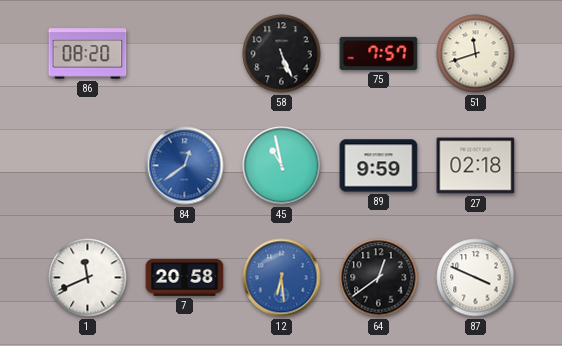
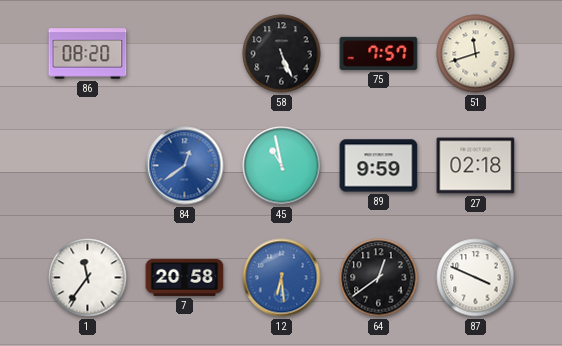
1: 11:41 -> 11:36
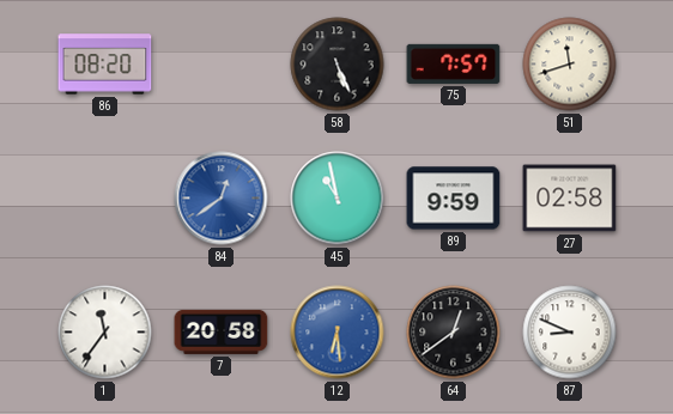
27: 02:18 -> 02:58
87: 3:49 -> 8:49
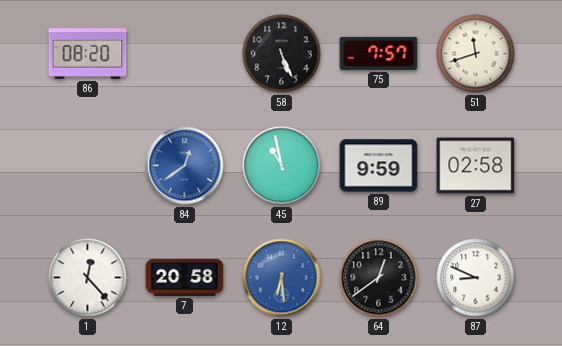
1: 11:36 -> 12:23
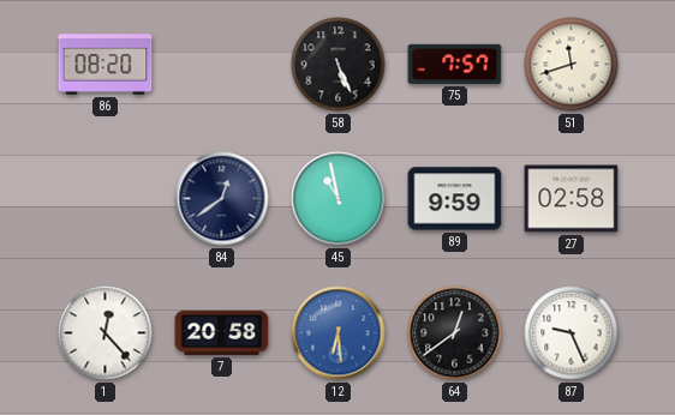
84 dial: blue -> navy
87: 8:49 -> 9:26
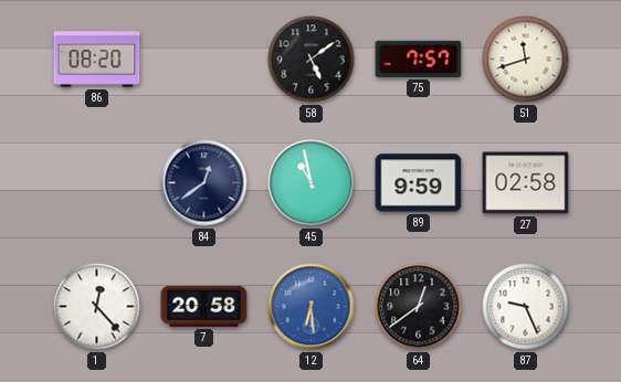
58: 5:26 -> 5:09
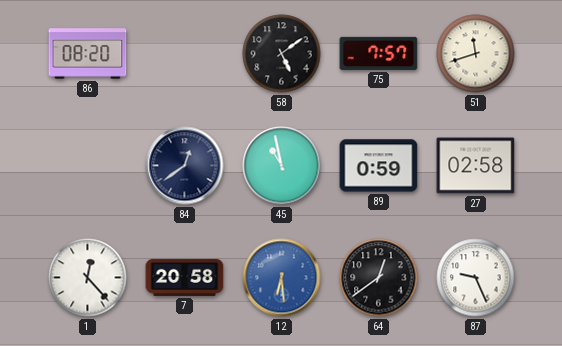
89: 9:59 -> 0:59
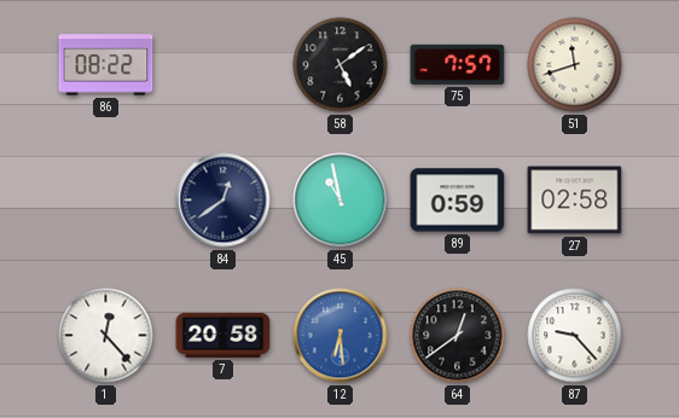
86: 08:20 -> 08:22
87: 9:26 -> 9:23
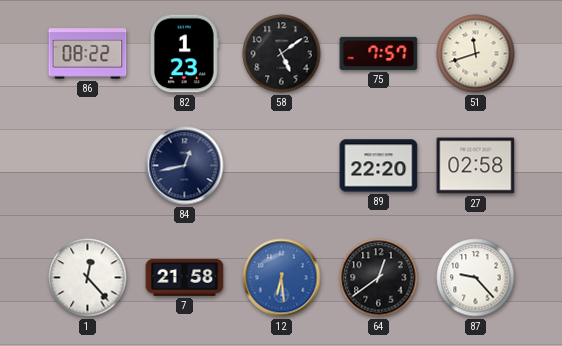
82: none -> 1:23
84: 12:39 -> 12:43
45: 10:58 -> none
89: 0:59 -> 22:20
7: 20:58 -> 21:58
